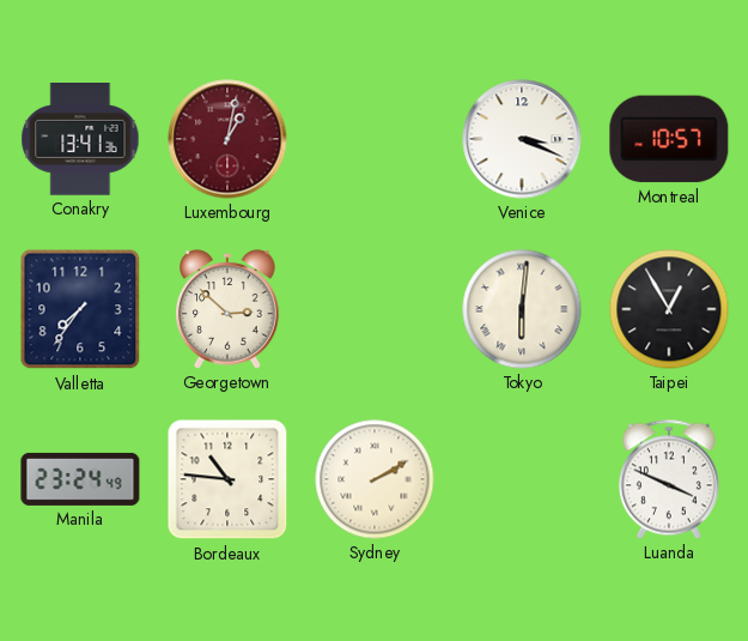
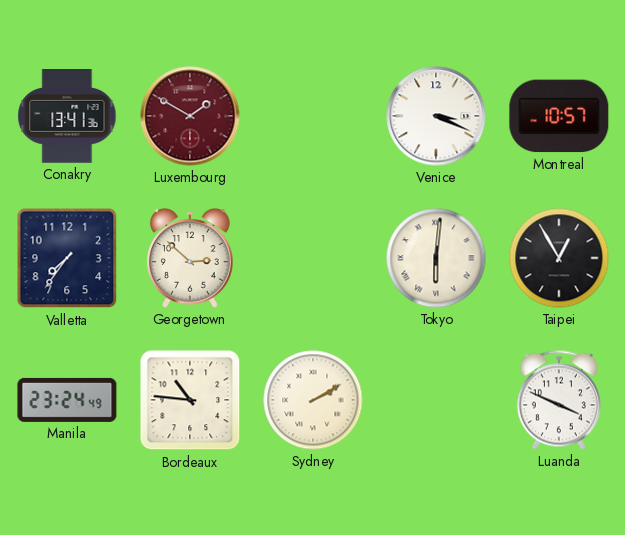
Luxembourg: 1:02 -> 1:50
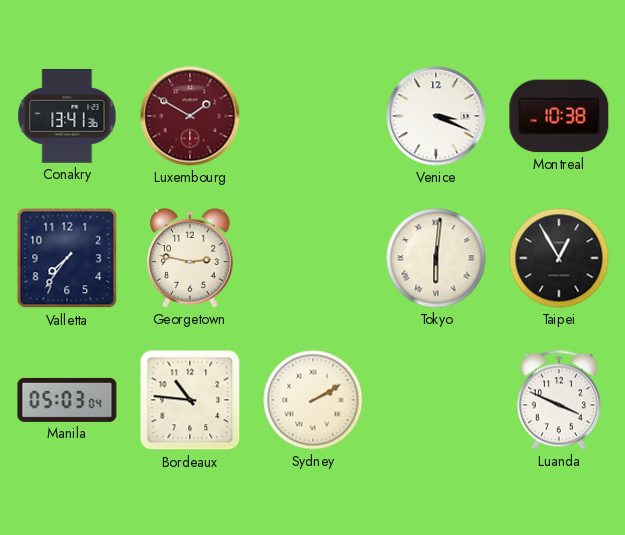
Montreal: 10:57 -> 10:38
Georgetown: 2:52 -> 2:47
Manila: 23:24 -> 05:03
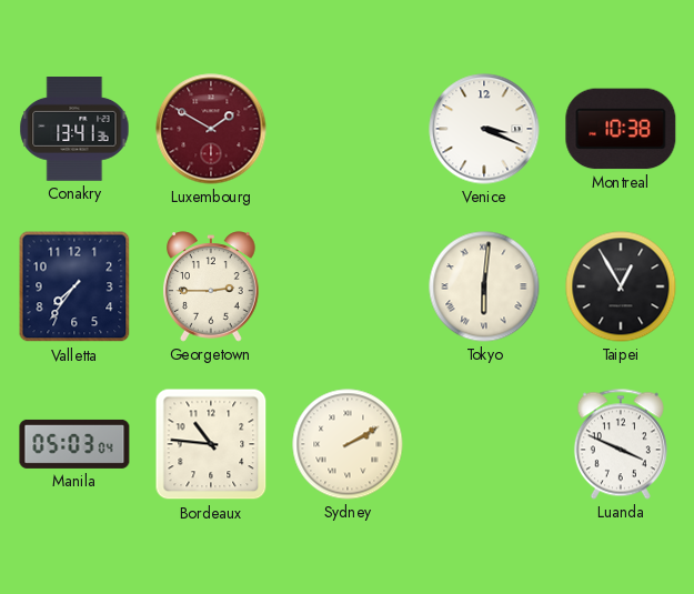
Georgetown: 2:47 -> 2:45
